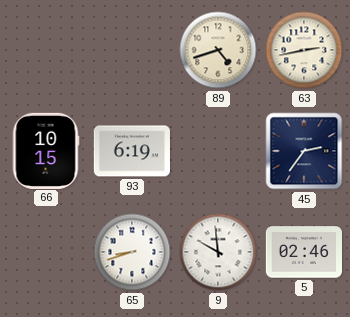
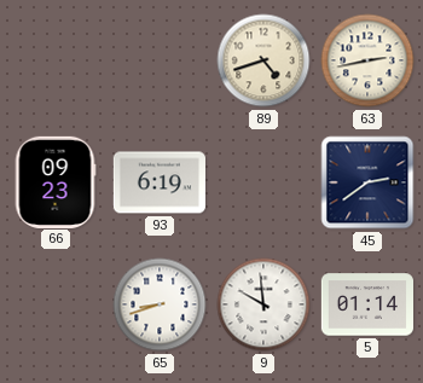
66: 10:15 -> 09:23
45: 2:36 -> 2:39
5: 02:46 -> 01:14
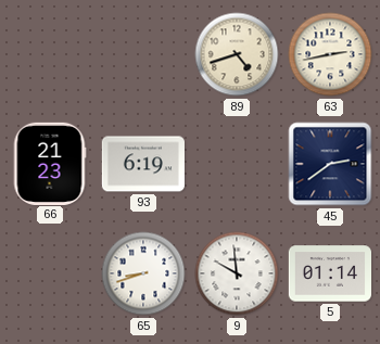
66: 09:23 -> 21:23
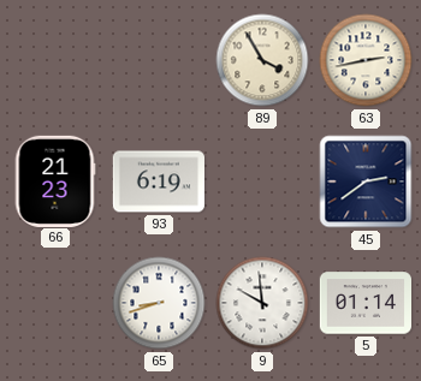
89: 4:42 -> 3:55
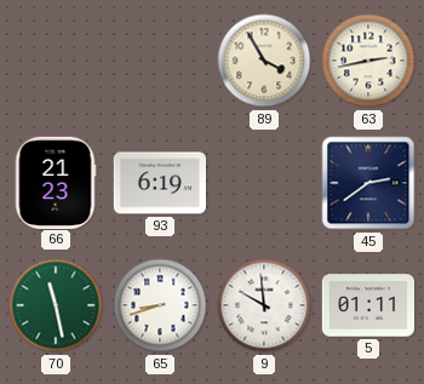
70: none -> 11:28
5: 01:14 -> 01:11
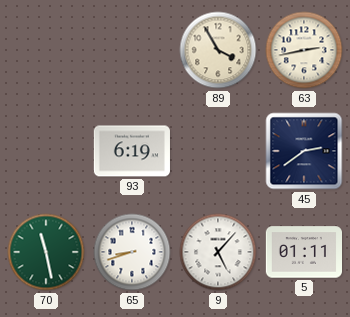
66: 21:23 -> none
9: 9:59 -> 5:07
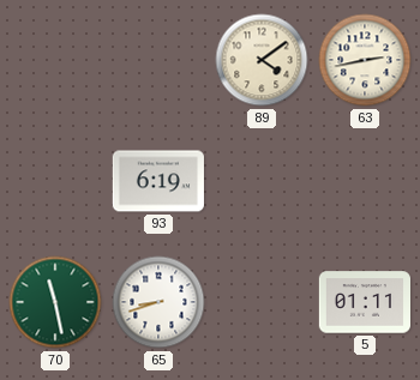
89: 3:55 -> 4:09
45: 2:39 -> none
9: 5:07 -> none
